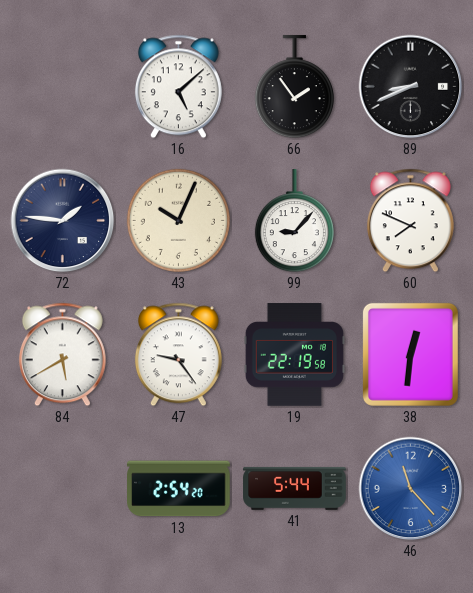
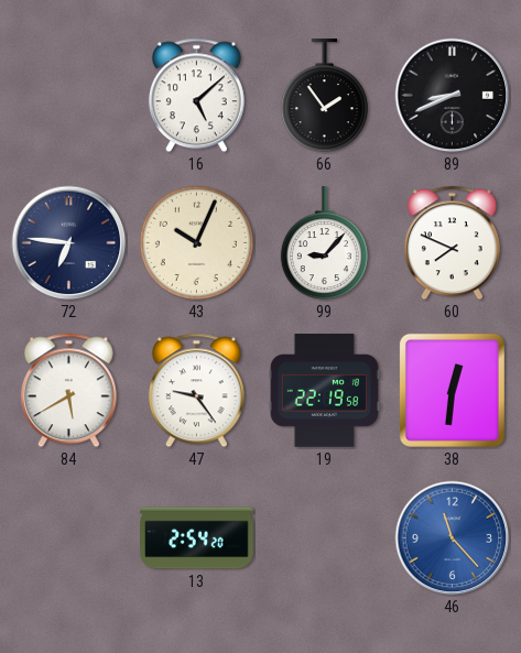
72: 1:46 -> 6:46
41: 5:44 -> none
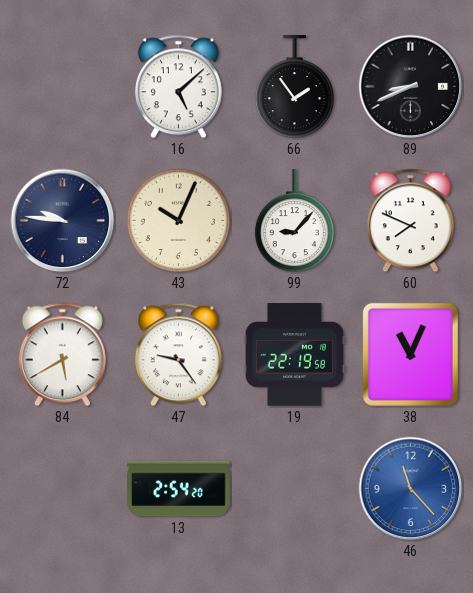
72: 6:46 -> 9:46
38: 12:31 -> 11:04
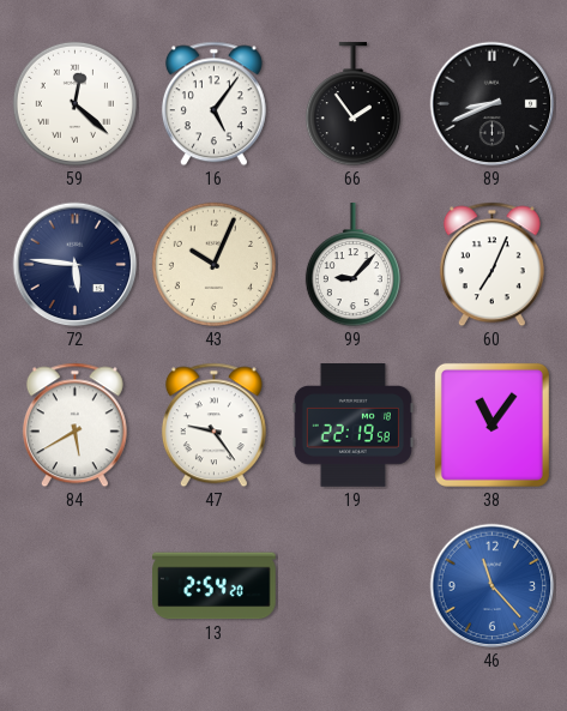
59: none -> 12:22
16: 5:08 -> 5:06
72: 9:46 -> 5:46
60: 7:49 -> 7:04
38: 11:04 -> 11:06
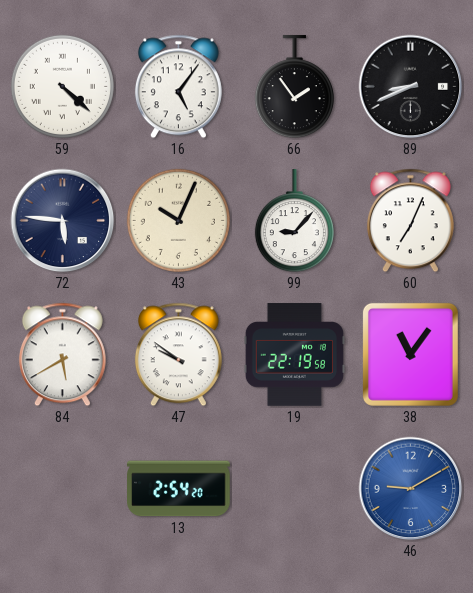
59: 12:22 -> 4:22
47: 9:24 -> 9:51
46: 11:23 -> 9:10
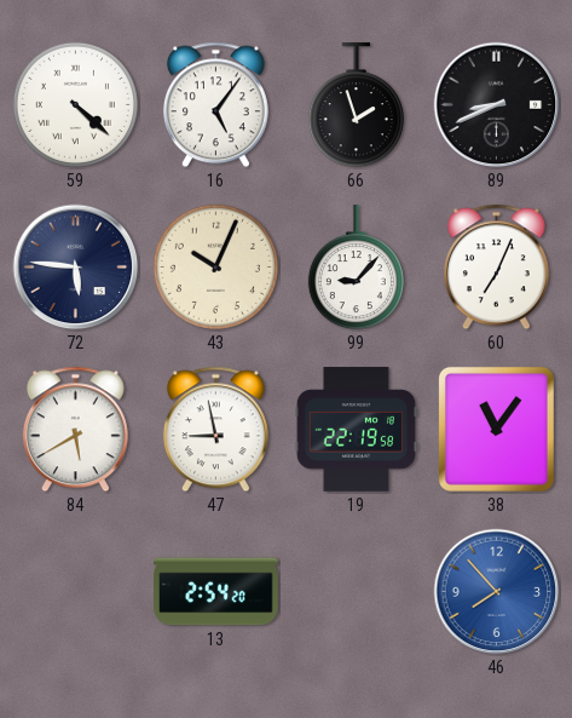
66: 1:54 -> 1:57
47: 9:51 -> 8:58
46: 9:10 -> 7:53
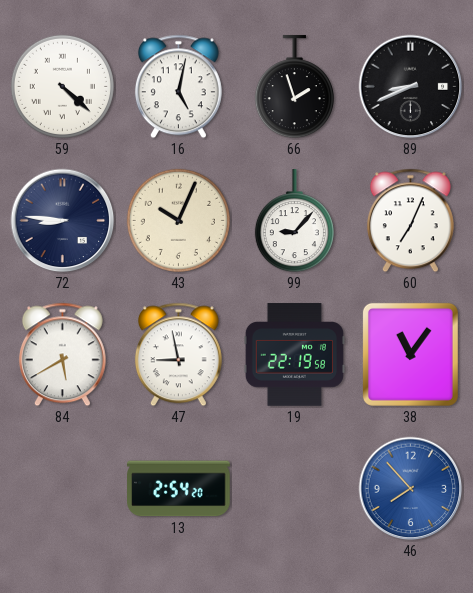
16: 5:06 -> 5:02
72: 5:46 -> 8:46
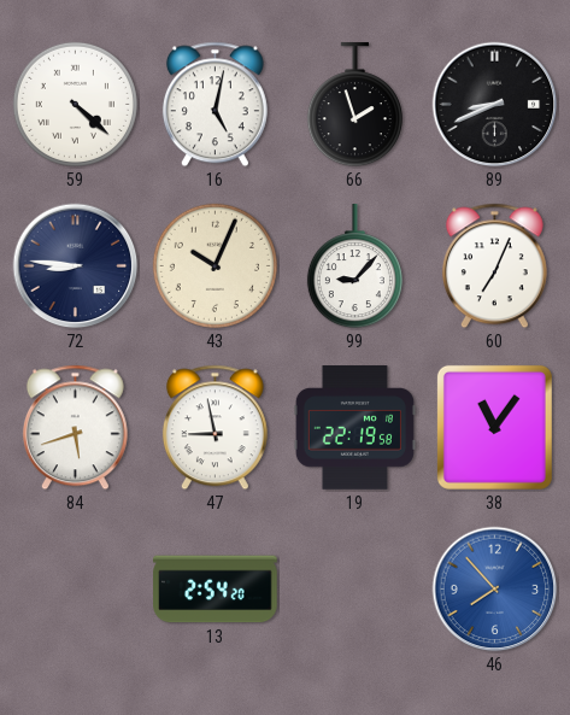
84: 5:40 -> 5:42
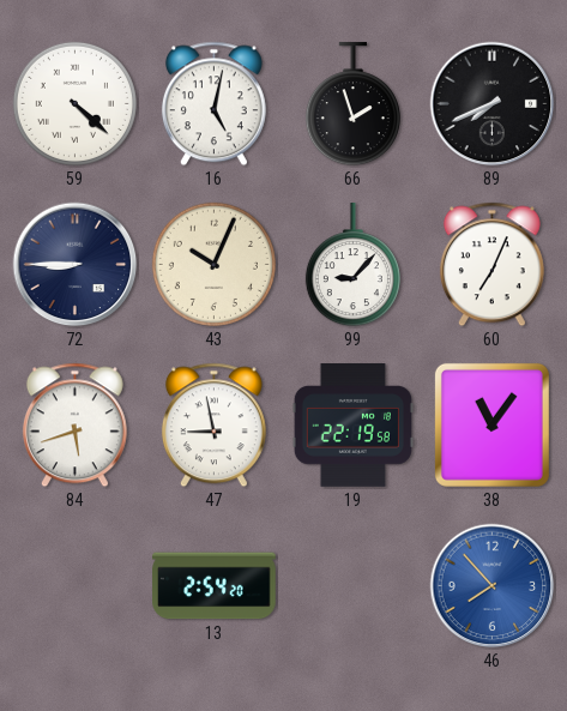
89: 8:41 -> 7:41
72: 8:46 -> 8:45
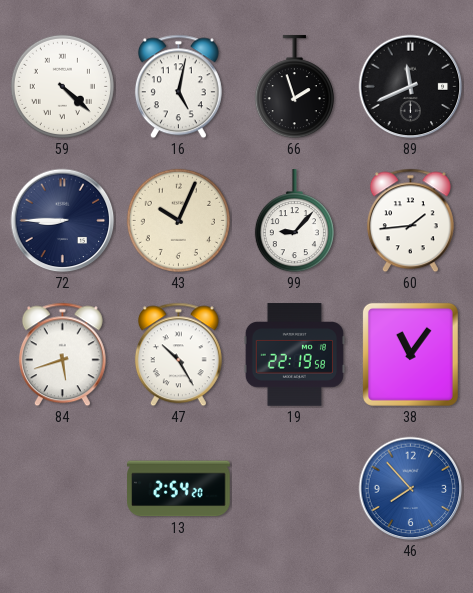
89: 7:41 -> 11:41
60: 7:04 -> 1:44
47: 8:58 -> 10:25
